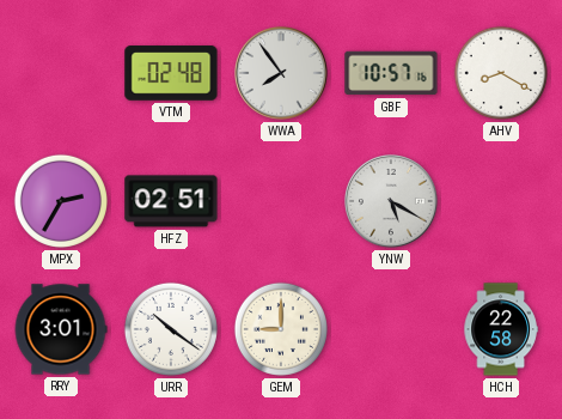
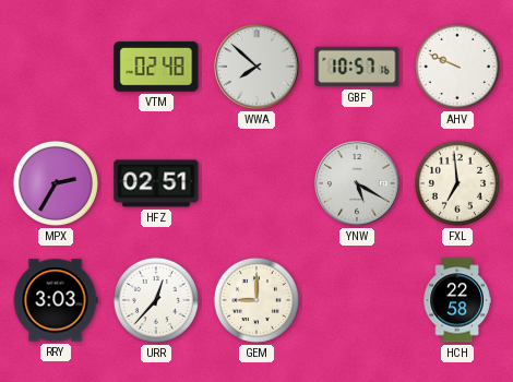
WWA: 7:54 -> 7:52
AHV: 8:20 -> 9:49
FXL: none -> 6:59
RRY: 3:01 -> 3:03
URR: 10:21 -> 12:37
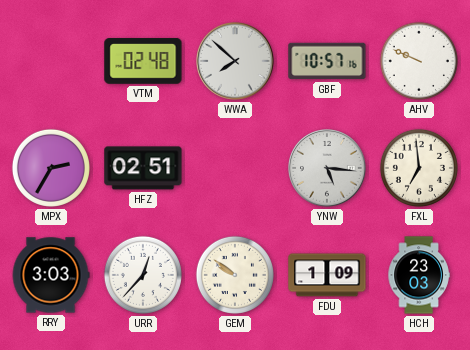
YNW: 5:20 -> 5:16
GEM: 9:00 -> 9:51
FDU: none -> 1:09
HCH: 22:58 -> 23:03
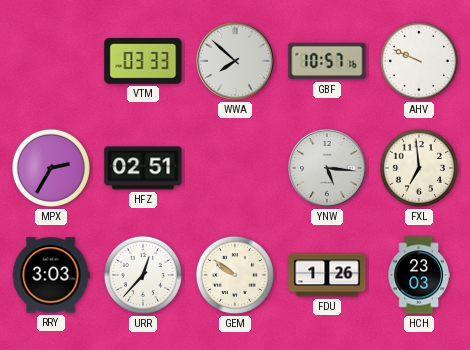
VTM: 02:48 -> 03:33
FDU: 1:09 -> 1:26
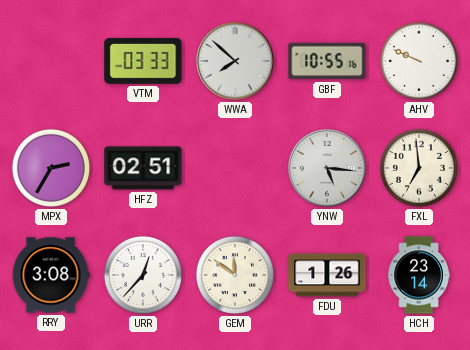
GBF: 10:57 -> 10:55
RRY: 3:03 -> 3:08
GEM: 9:51 -> 11:51
HCH: 23:03 -> 23:14
